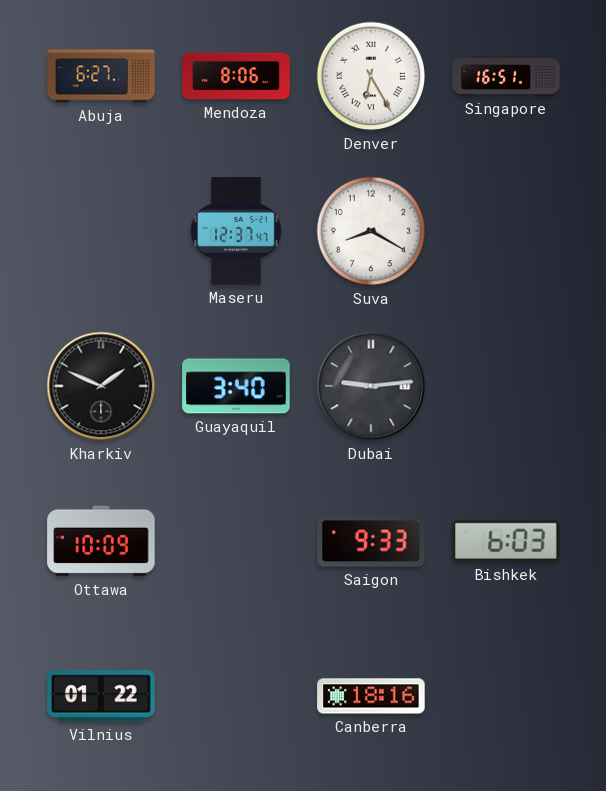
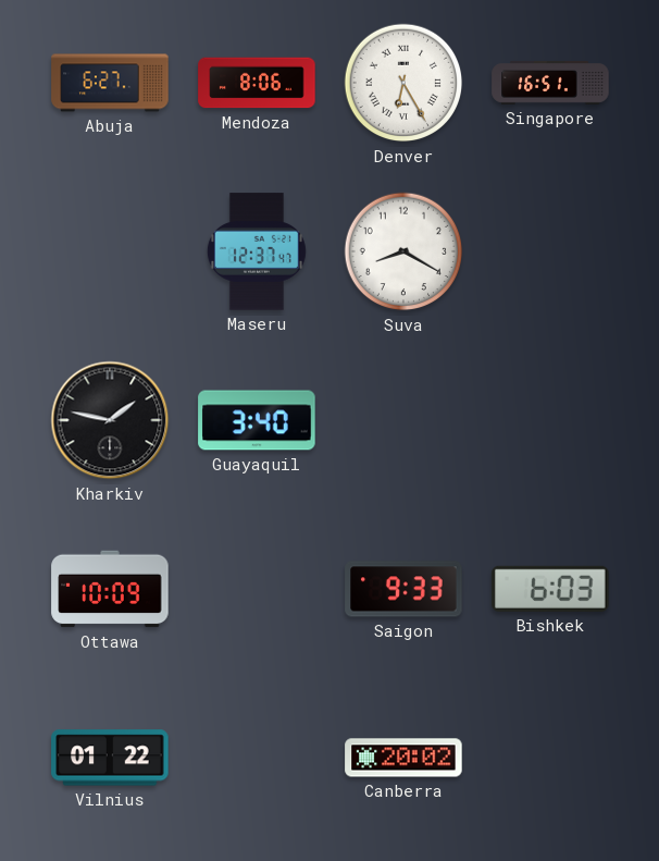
Kharkiv: 1:49 -> 1:47
Dubai: 9:14 -> none
Canberra: 18:16 -> 20:02
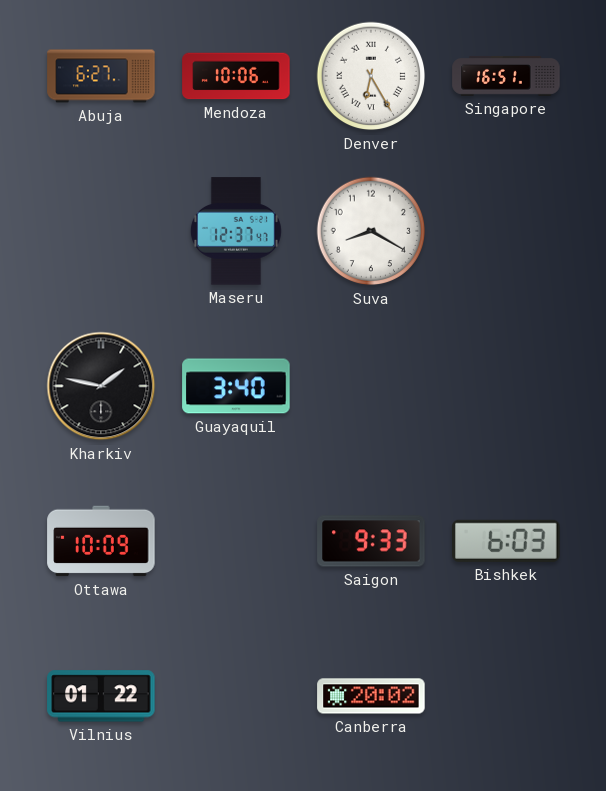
Mendoza: 8:06 -> 10:06
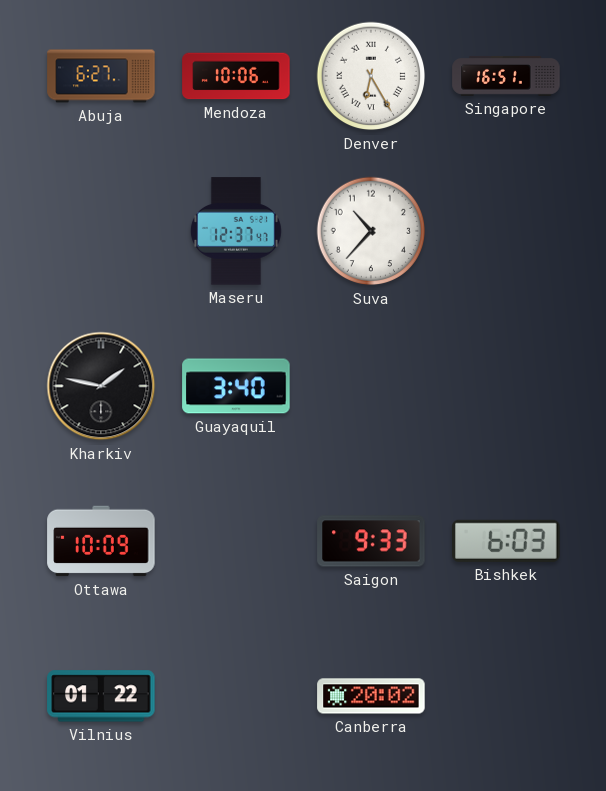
Suva: 8:20 -> 10:37
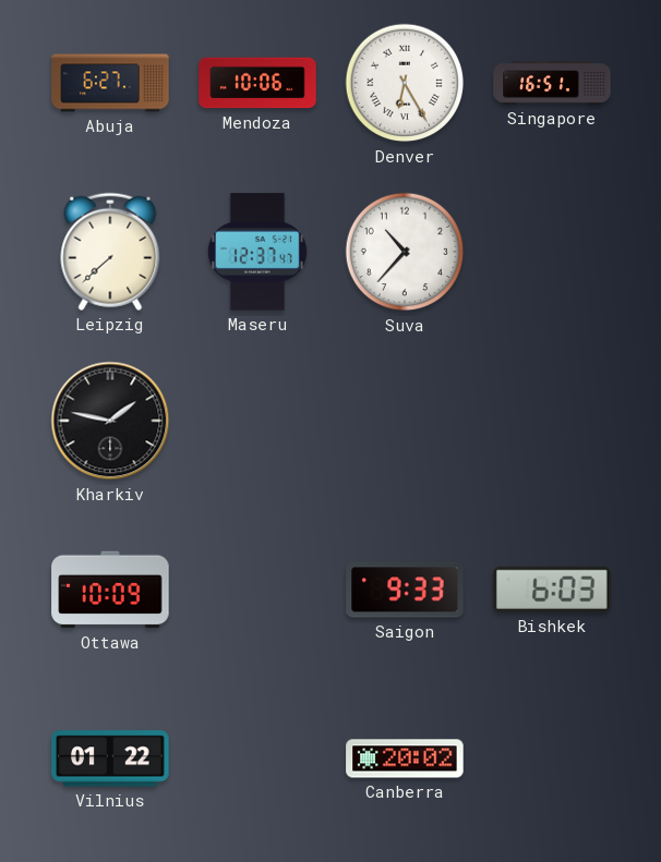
Leipzig: none -> 7:38
Guayaquil: 3:40 -> none
